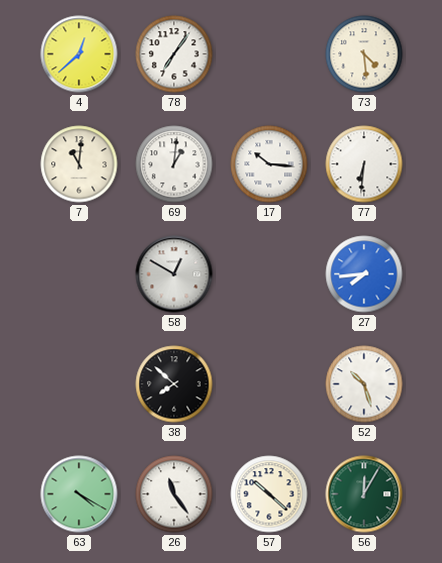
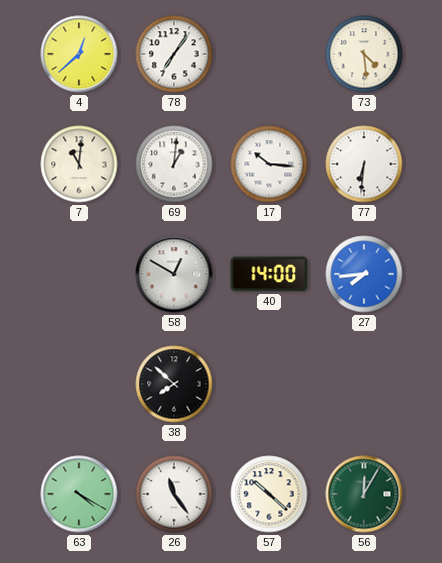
40: none -> 14:00
52: 10:27 -> none
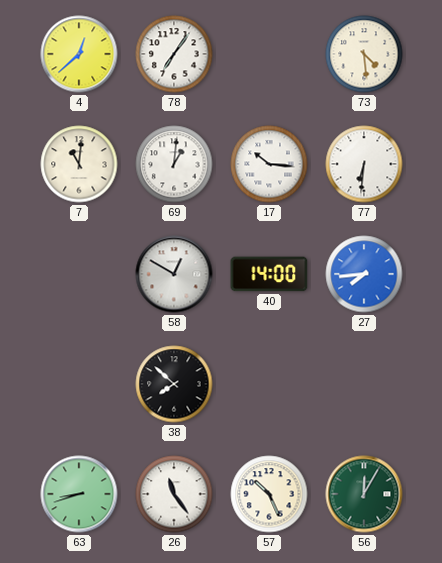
63: 4:20 -> 8:42
57: 10:22 -> 10:26
